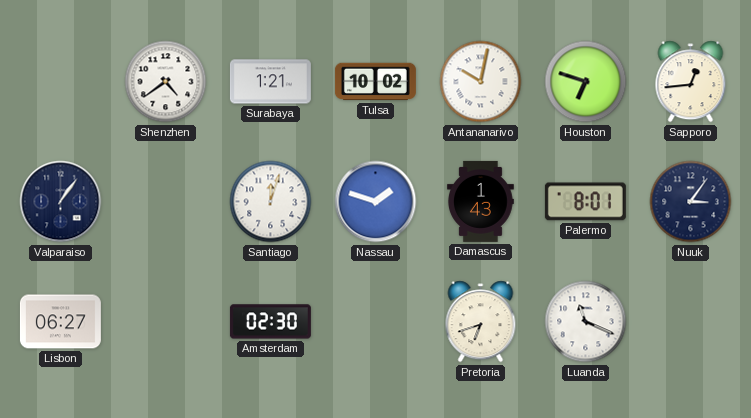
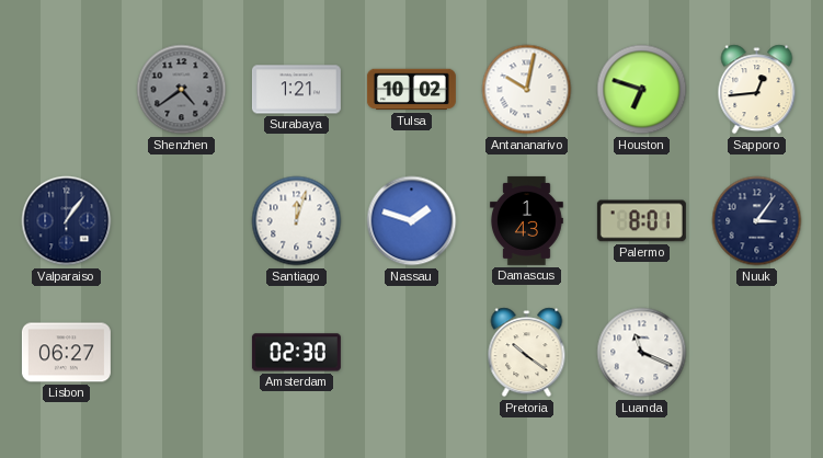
Shenzhen dial: white -> grey
Pretoria: 6:42 -> 10:21
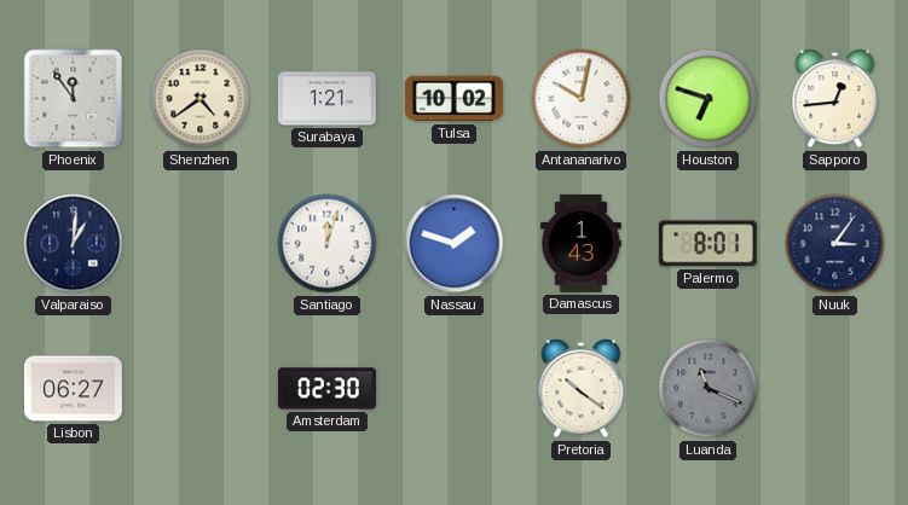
Phoenix: none -> 11:54
Shenzhen dial: grey -> cream
Valparaiso: 1:06 -> 1:01
Luanda dial: white -> grey
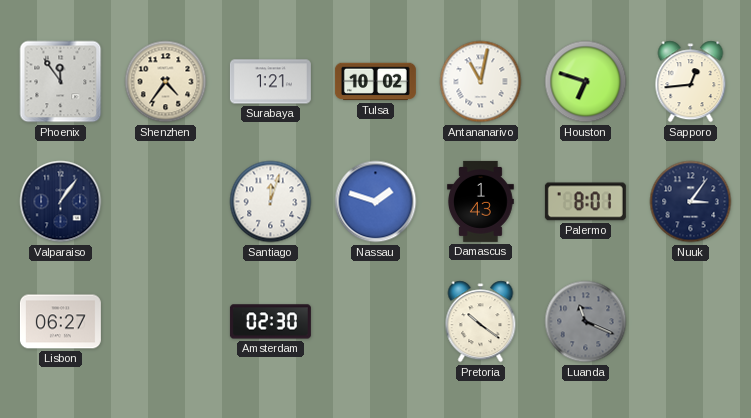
Shenzhen: 4:39 -> 4:36
Antananarivo: 10:02 -> 11:02
Valparaiso: 1:01 -> 1:06
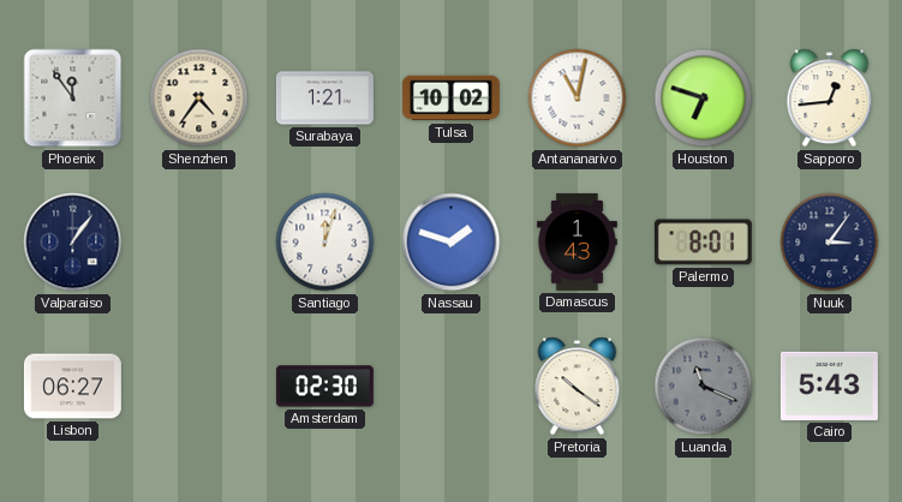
Cairo: none -> 5:43
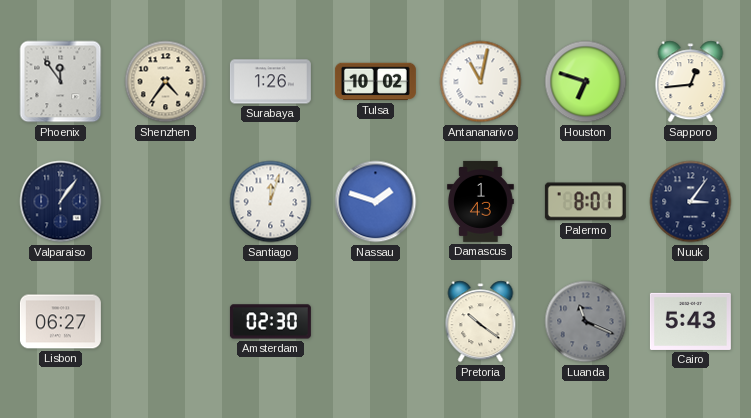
Surabaya: 1:21 -> 1:26
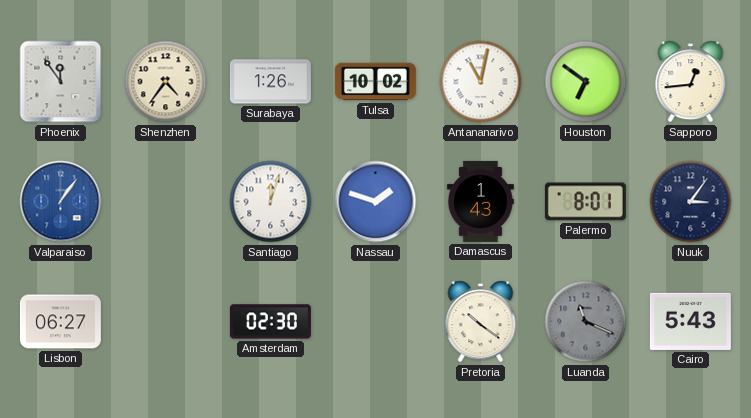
Houston: 6:48 -> 6:51
Valparaiso dial: navy -> blue
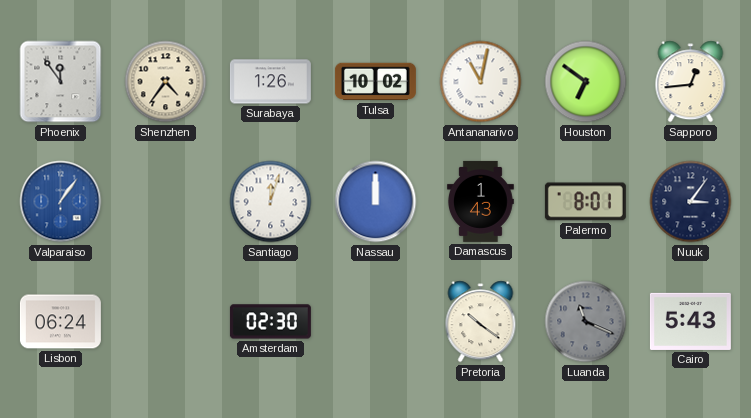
Nassau: 1:48 -> 12:00
Lisbon: 06:27 -> 06:24
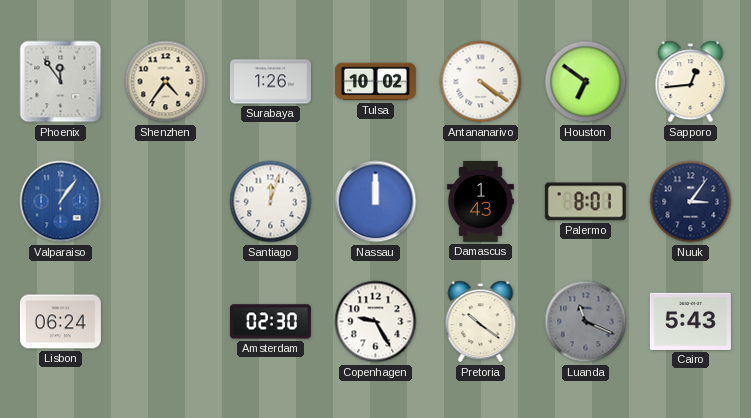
Antananarivo: 11:02 -> 4:21
Copenhagen: none -> 9:25
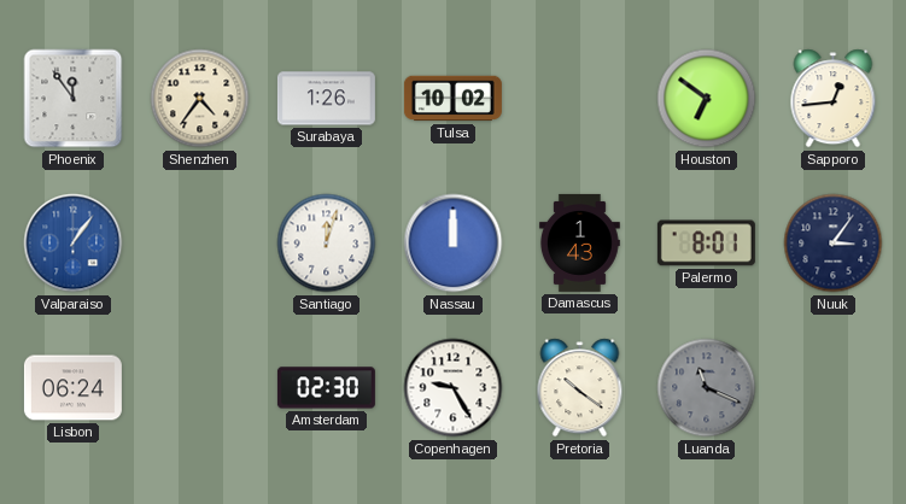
Antananarivo: 4:21 -> none
Cairo: 5:43 -> none
